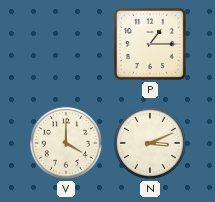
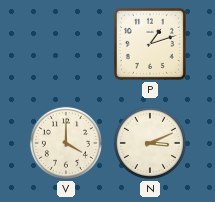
P: 1:15 -> 1:12
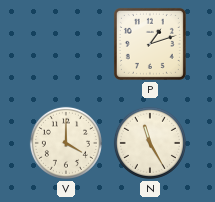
N: 3:11 -> 11:25
